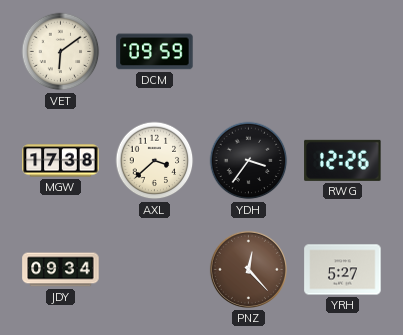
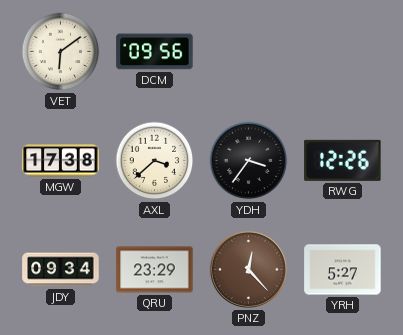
DCM: 09:59 -> 09:56
QRU: none -> 23:29
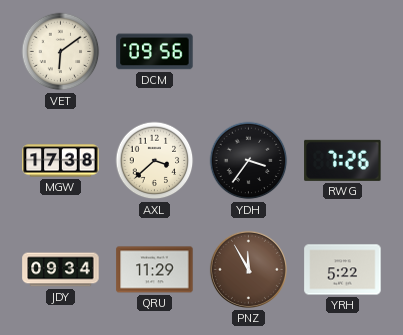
RWG: 12:26 -> 7:26
QRU: 23:29 -> 11:29
PNZ: 12:23 -> 11:55
YRH: 5:27 -> 5:22
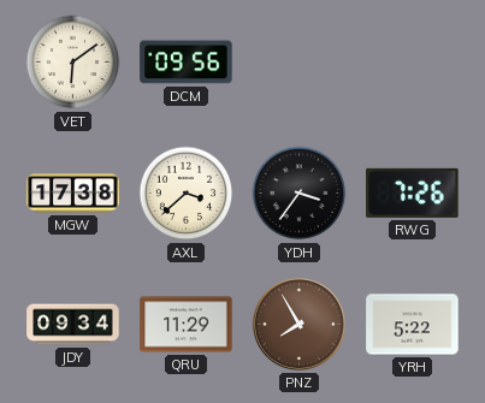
PNZ: 11:55 -> 7:55
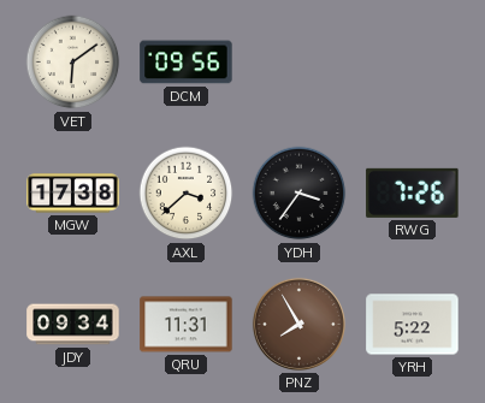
QRU: 11:29 -> 11:31
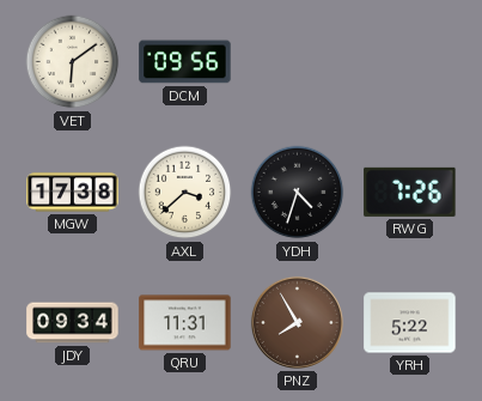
YDH: 3:36 -> 4:33
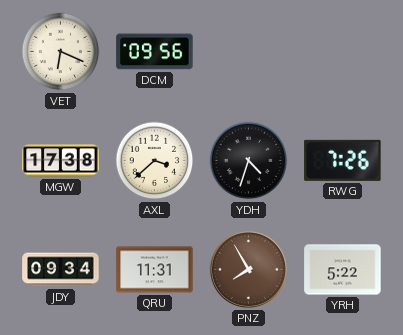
VET: 6:09 -> 6:19
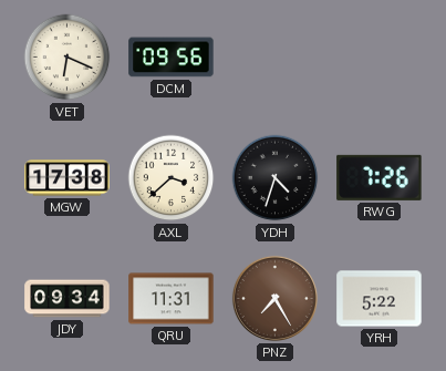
PNZ: 7:55 -> 7:25
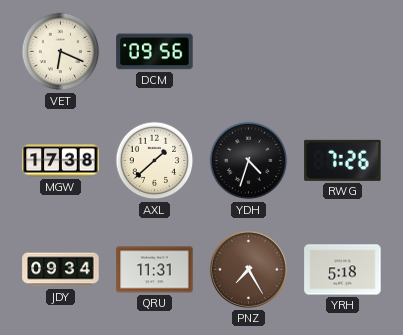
AXL: 3:38 -> 1:38
YRH: 5:22 -> 5:18
